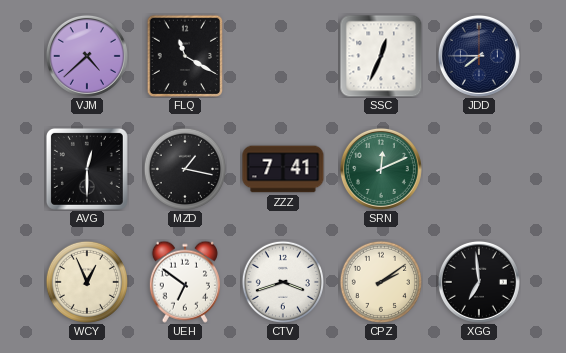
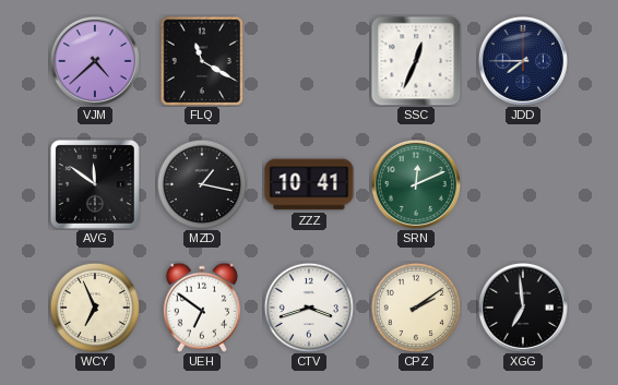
AVG: 12:30 -> 11:51
ZZZ: 7:41 -> 10:41
WCY: 12:56 -> 6:56
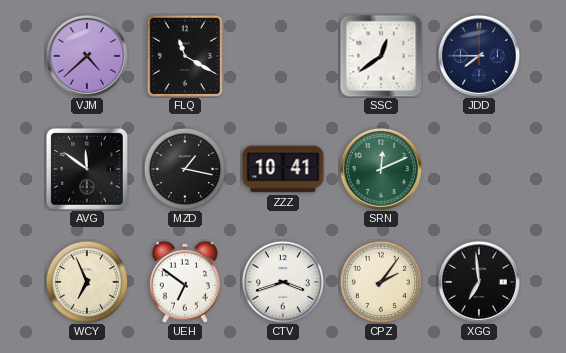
SSC: 12:34 -> 12:39
CPZ: 2:09 -> 2:06
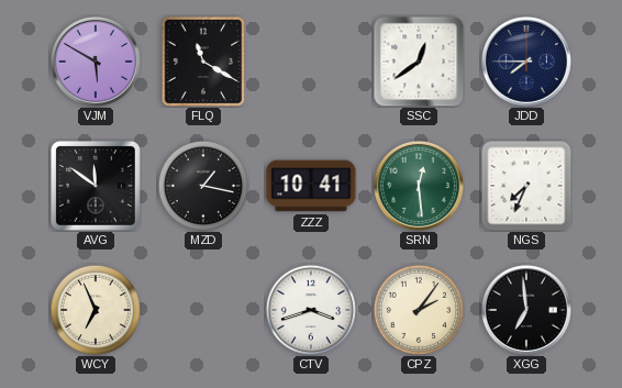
VJM: 4:38 -> 5:50
SRN: 12:11 -> 12:29
NGS: none -> 7:34
UEH: 6:51 -> none
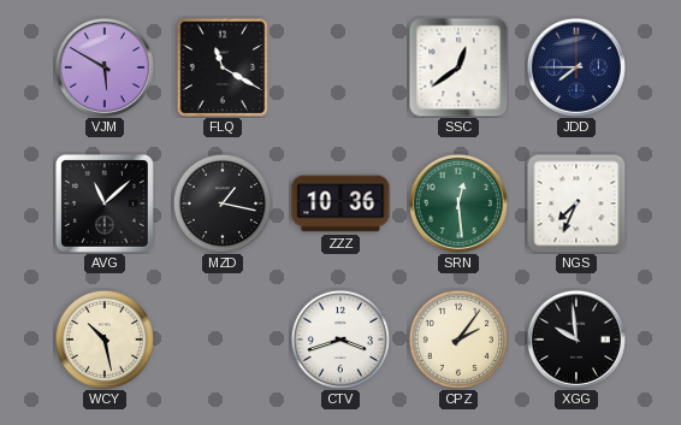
AVG: 11:51 -> 11:08
ZZZ: 10:41 -> 10:36
WCY: 6:56 -> 10:28
XGG: 6:59 -> 9:59
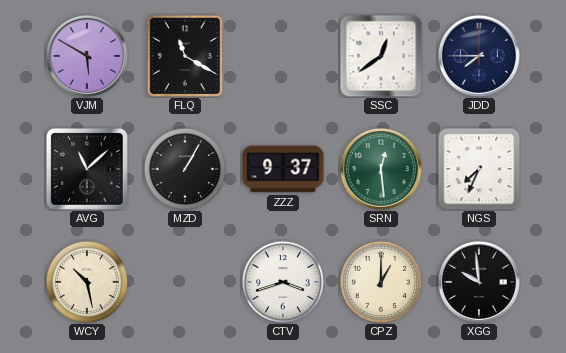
MZD: 1:17 -> 1:05
ZZZ: 10:36 -> 9:37
CPZ: 2:06 -> 1:00
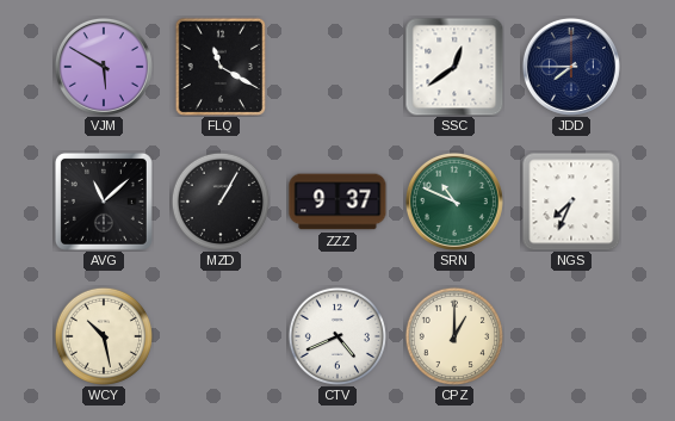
SRN: 12:29 -> 10:49
CTV: 3:42 -> 4:41
XGG: 9:59 -> none
